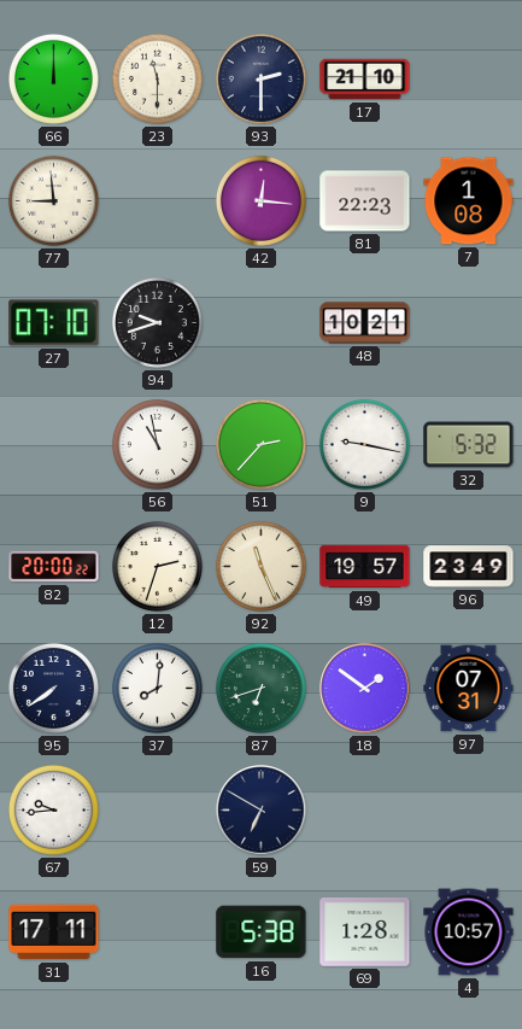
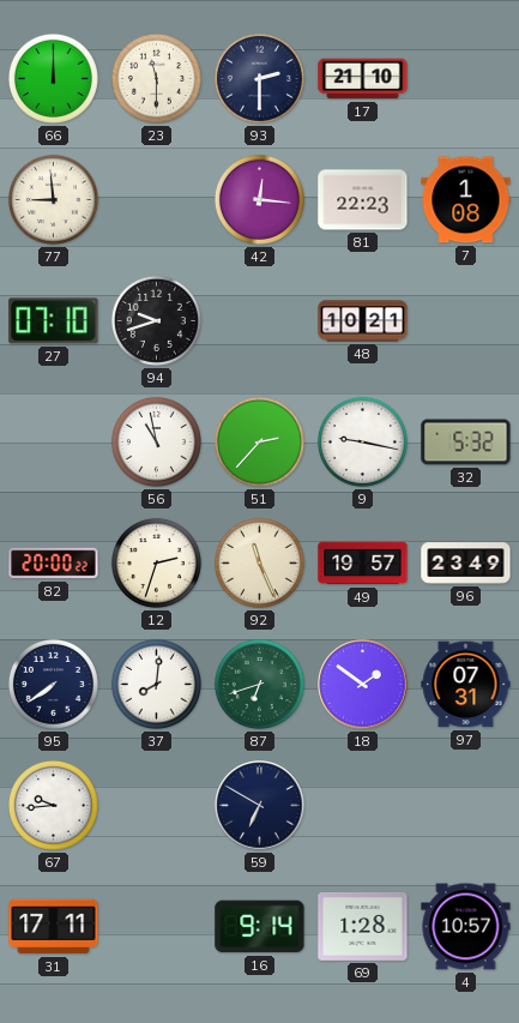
16: 5:38 -> 9:14
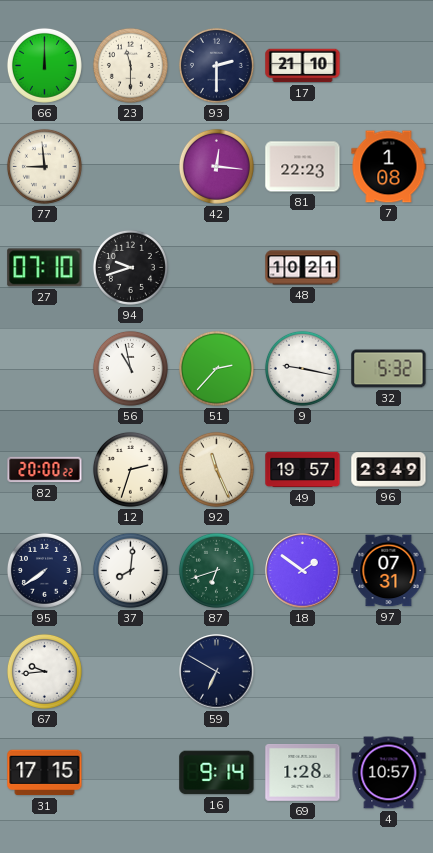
31: 17:11 -> 17:15
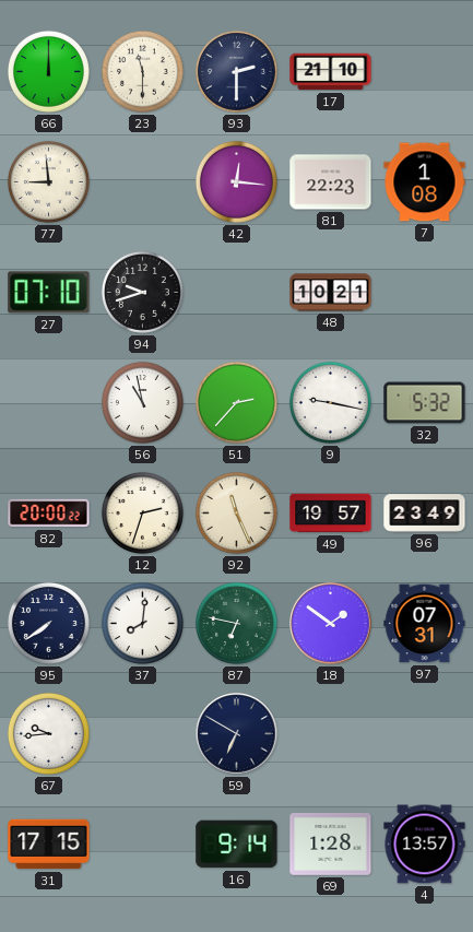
87: 6:42 -> 6:47
4: 10:57 -> 13:57
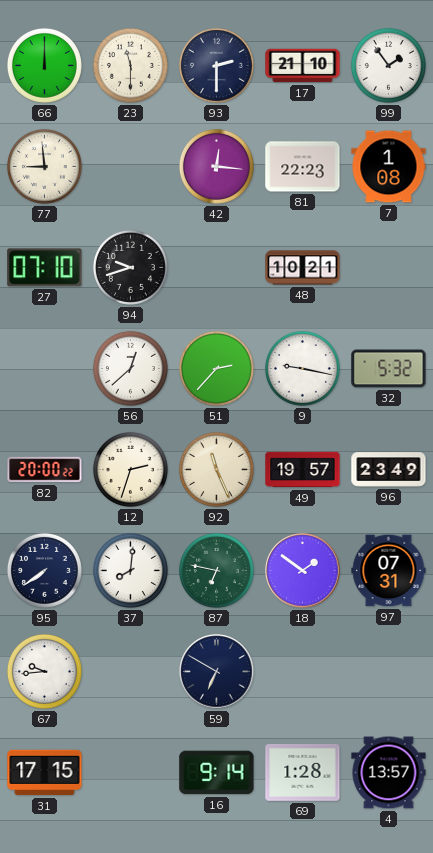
99: none -> 1:54
56: 10:58 -> 12:38
